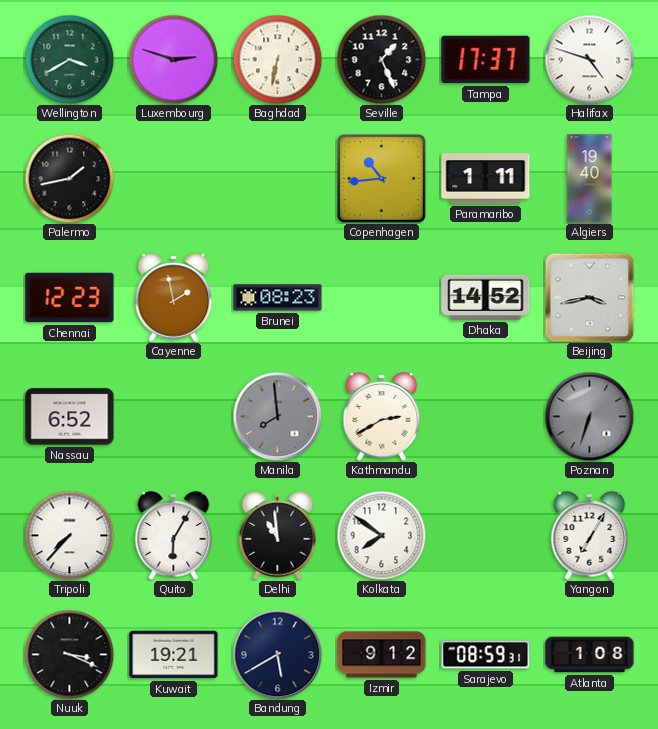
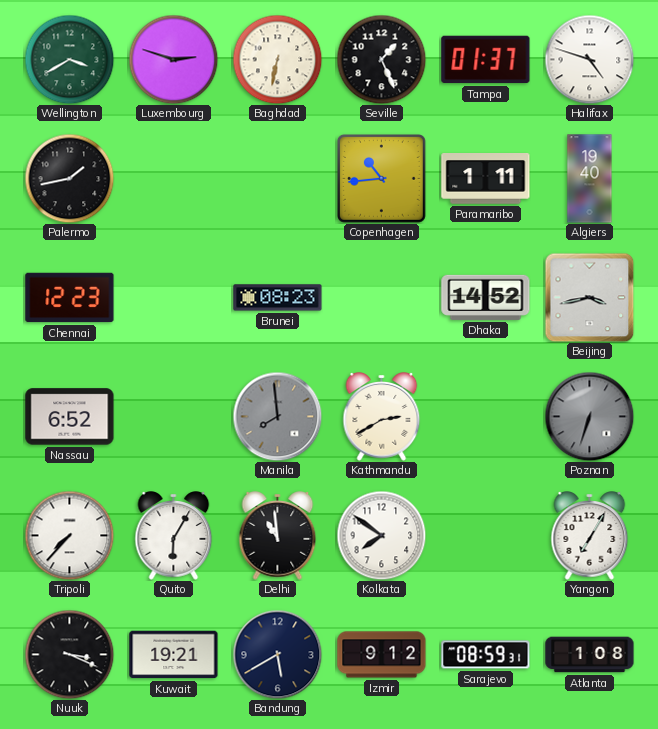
Tampa: 17:37 -> 01:37
Cayenne: 1:58 -> none
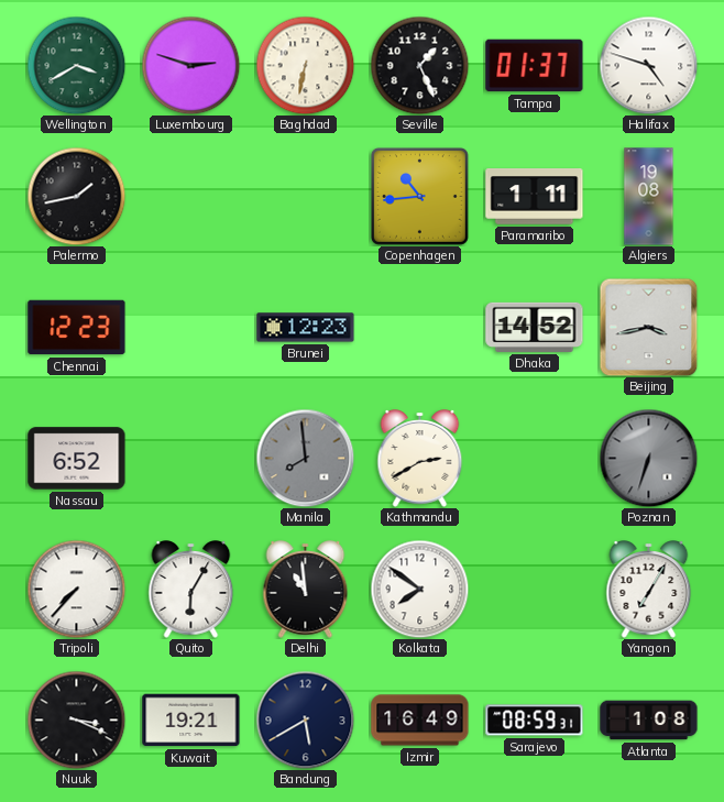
Algiers: 19:40 -> 19:08
Brunei: 08:23 -> 12:23
Izmir: 9:12 -> 16:49
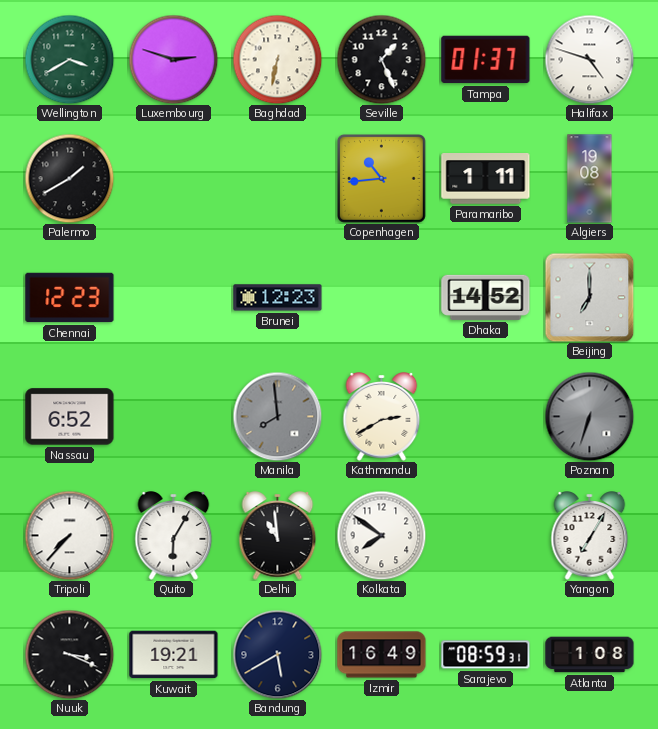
Palermo: 1:43 -> 1:40
Beijing: 3:43 -> 7:00
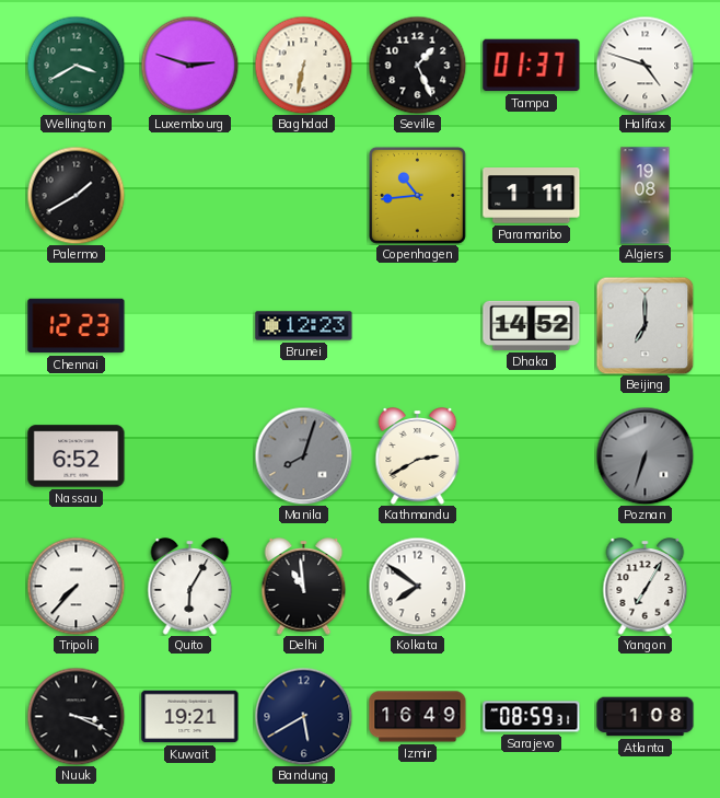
Manila: 7:59 -> 8:03
